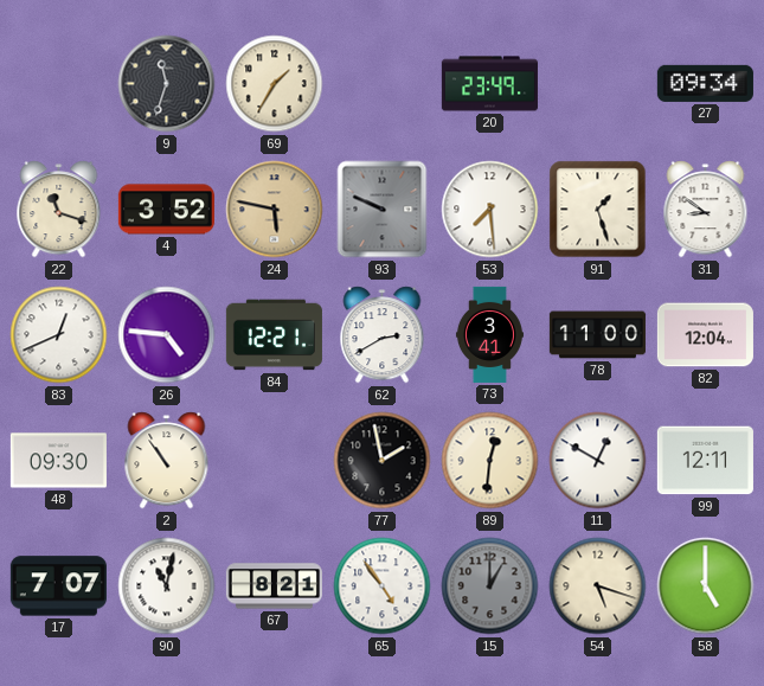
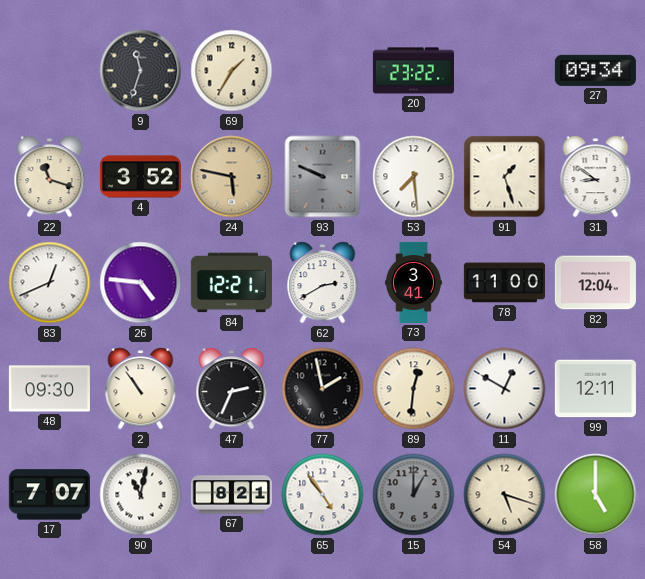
20: 23:49 -> 23:22
47: none -> 2:34
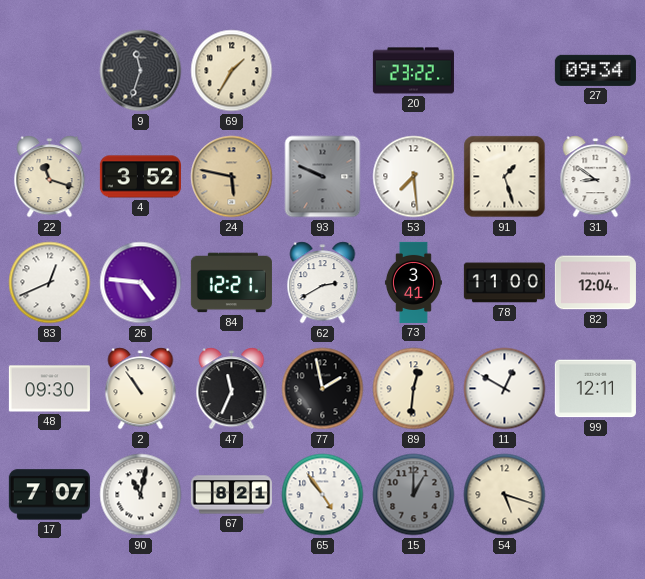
47: 2:34 -> 11:34
58: 5:00 -> none
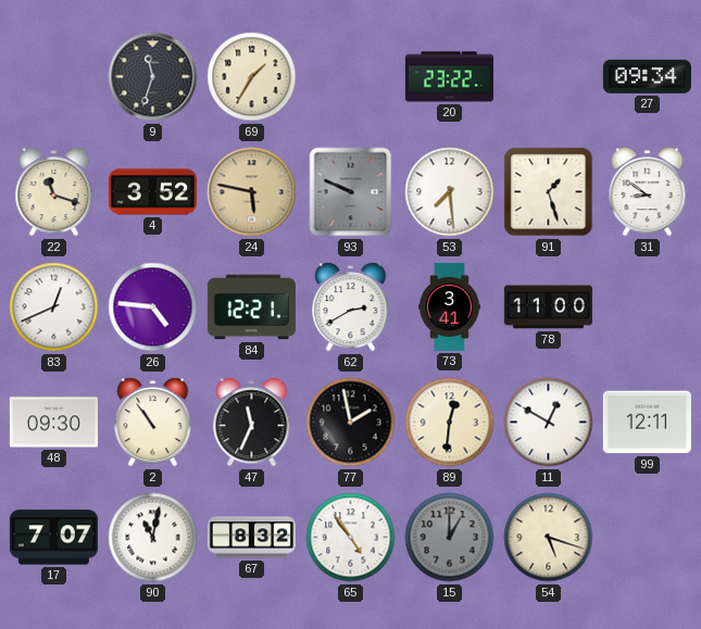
82: 12:04 -> none
67: 8:21 -> 8:32
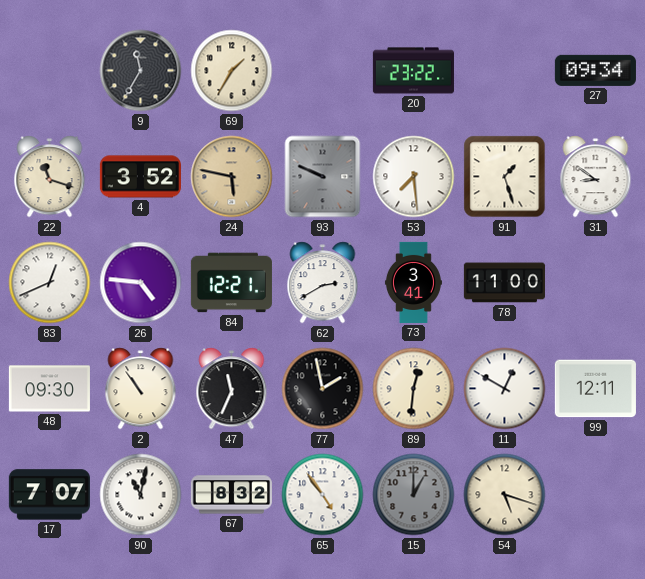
9: 11:33 -> 11:35
